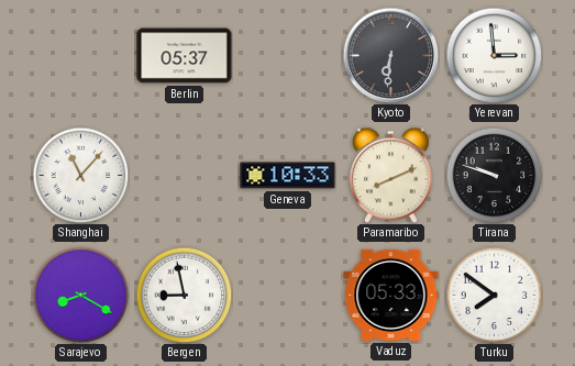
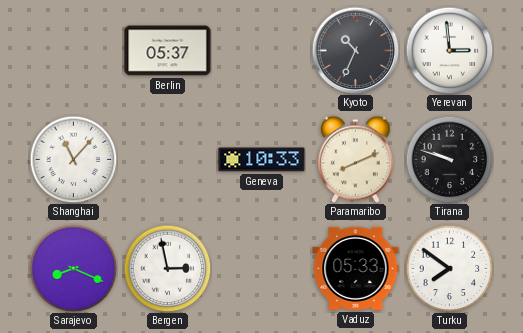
Kyoto: 6:31 -> 10:34
Sarajevo: 8:20 -> 8:19
Bergen: 8:58 -> 2:58
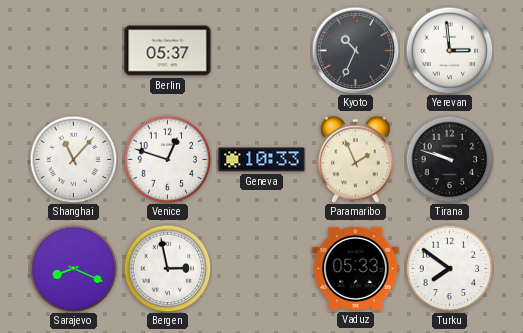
Venice: none -> 12:48
Paramaribo: 8:11 -> 1:56
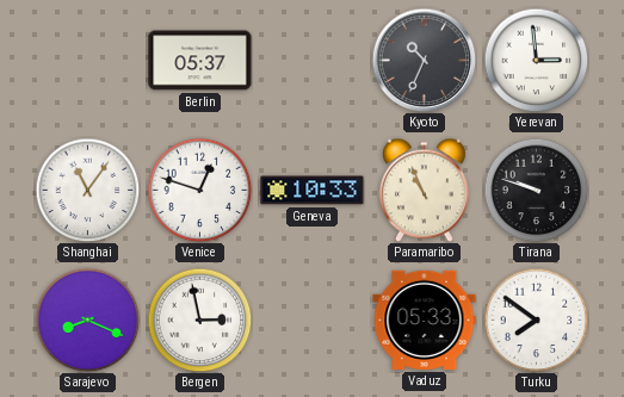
Shanghai: 11:07 -> 11:06
Paramaribo: 1:56 -> 10:56
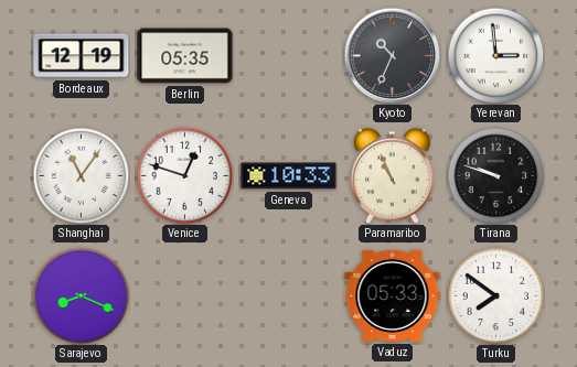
Bordeaux: none -> 12:19
Berlin: 05:37 -> 05:35
Bergen: 2:58 -> none
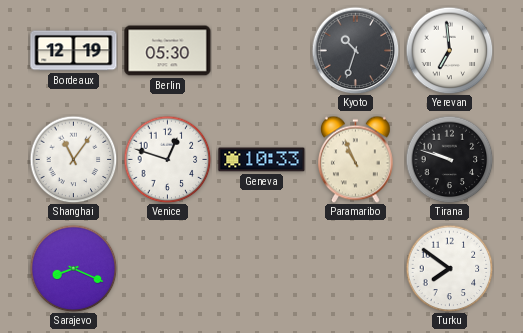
Berlin: 05:35 -> 05:30
Kyoto: 10:34 -> 10:33
Yerevan: 2:59 -> 6:59
Vaduz: 05:33 -> none
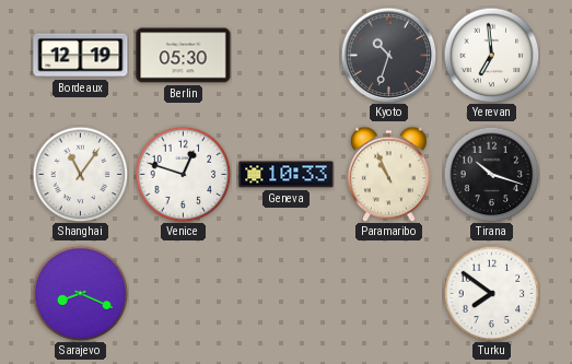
Tirana: 9:48 -> 10:18
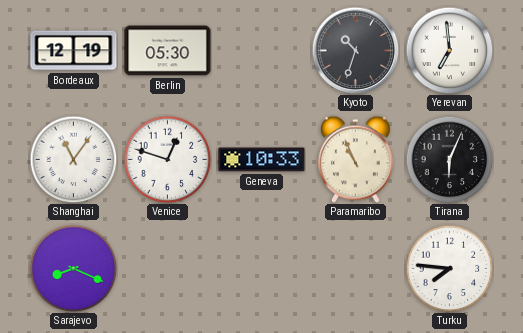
Tirana: 10:18 -> 6:04
Turku: 7:51 -> 7:46
